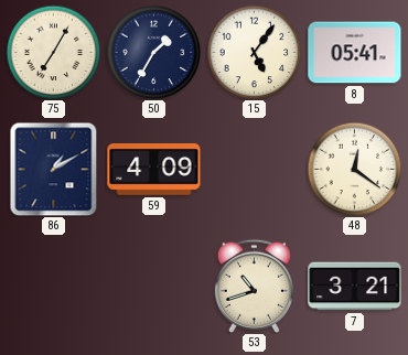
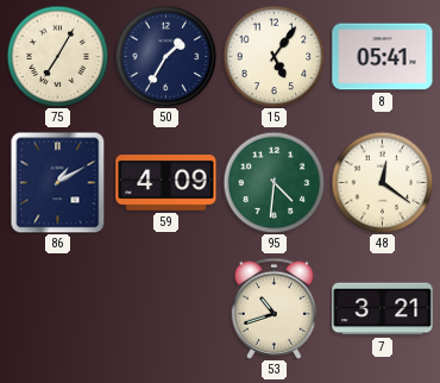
95: none -> 4:31
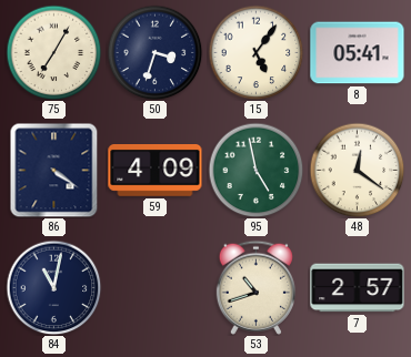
50: 1:35 -> 3:33
86: 1:10 -> 4:21
95: 4:31 -> 4:58
84: none -> 11:02
7: 3:21 -> 2:57
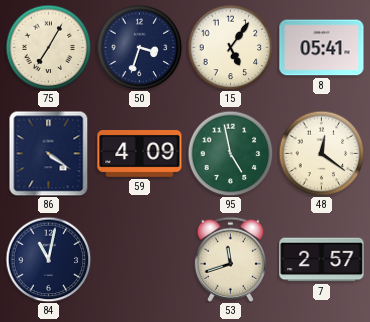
53: 10:42 -> 11:42
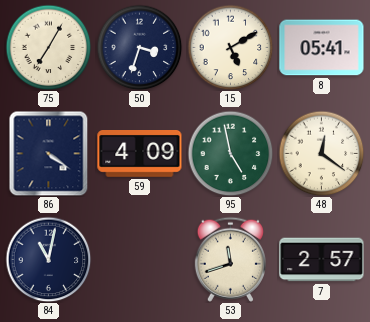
15: 5:06 -> 5:10
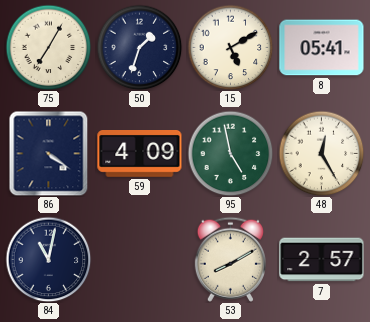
50: 3:33 -> 1:33
48: 12:21 -> 12:25
53: 11:42 -> 8:10
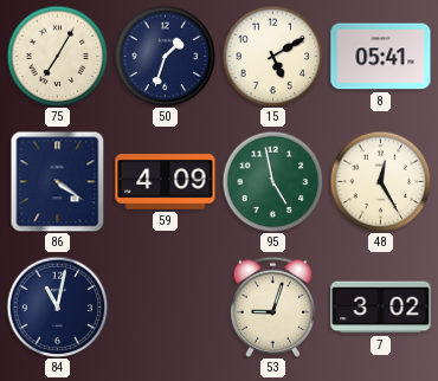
53: 8:10 -> 9:03
7: 2:57 -> 3:02
